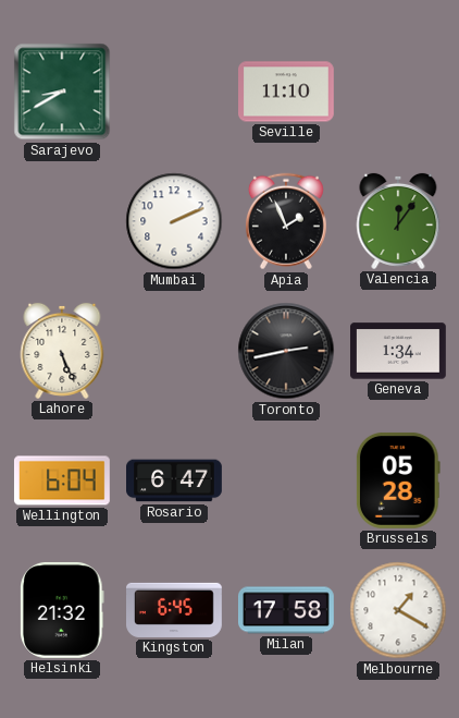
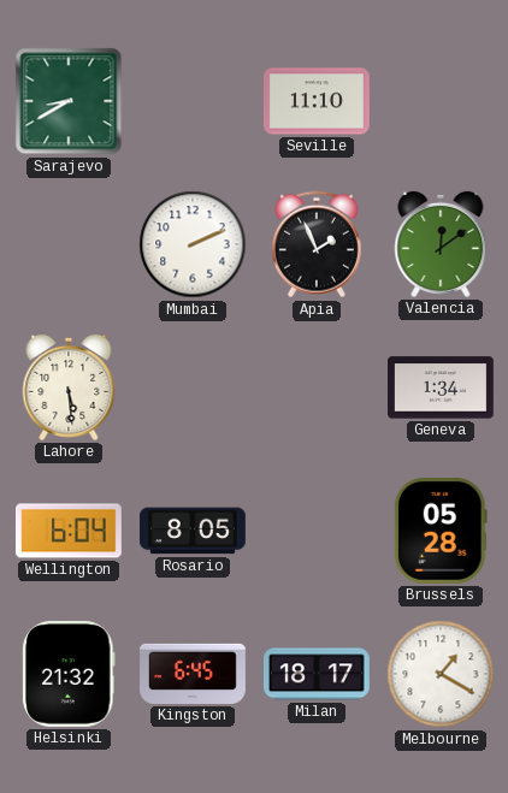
Valencia: 12:06 -> 12:09
Lahore: 5:26 -> 5:29
Toronto: 2:43 -> none
Rosario: 6:47 -> 8:05
Milan: 17:58 -> 18:17
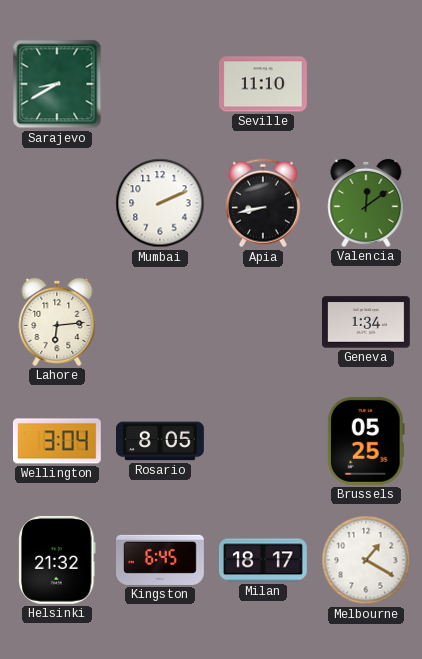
Apia: 1:56 -> 8:43
Lahore: 5:29 -> 6:14
Wellington: 6:04 -> 3:04
Brussels: 05:28 -> 05:25
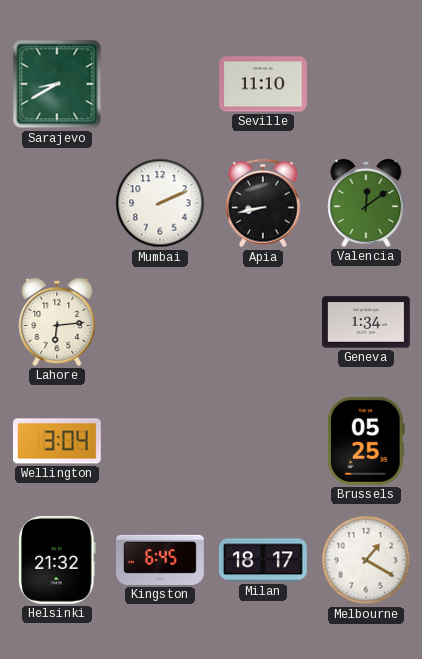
Rosario: 8:05 -> none
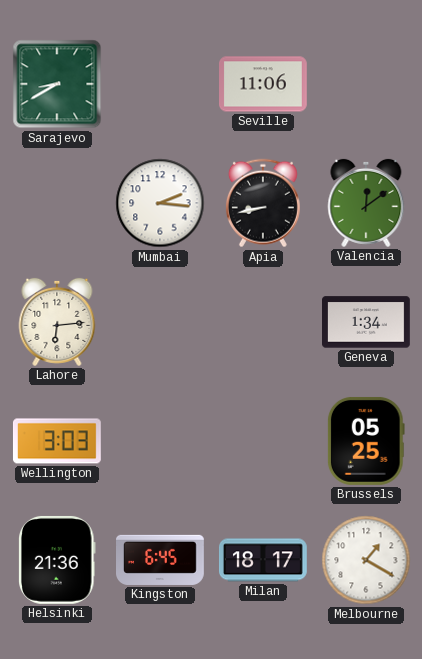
Seville: 11:10 -> 11:06
Mumbai: 2:11 -> 2:16
Wellington: 3:04 -> 3:03
Helsinki: 21:32 -> 21:36
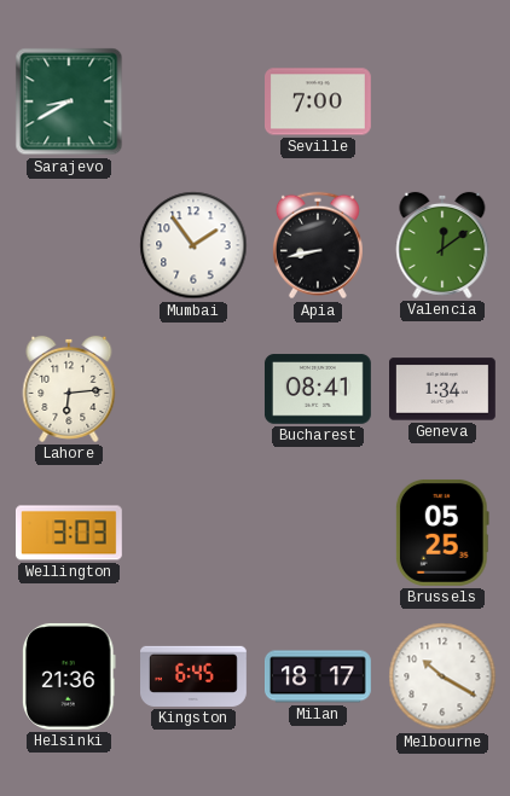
Seville: 11:06 -> 7:00
Mumbai: 2:16 -> 1:54
Bucharest: none -> 08:41
Melbourne: 1:20 -> 10:20
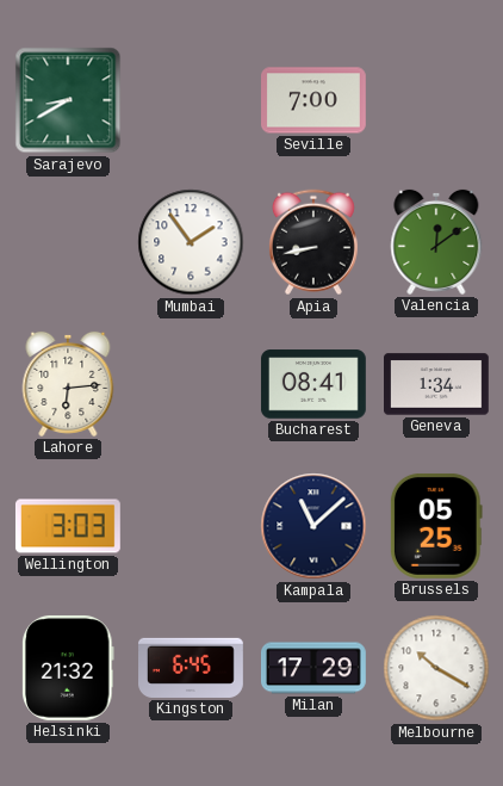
Kampala: none -> 11:08
Helsinki: 21:36 -> 21:32
Milan: 18:17 -> 17:29
